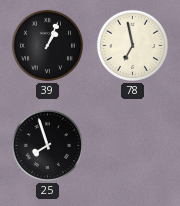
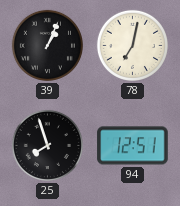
78: 6:58 -> 7:02
94: none -> 12:51
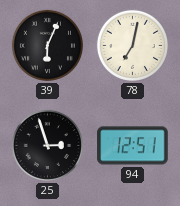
39: 1:04 -> 6:04
25: 7:57 -> 2:57
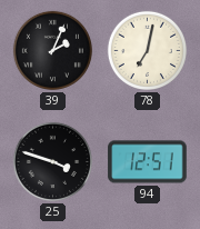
39: 6:04 -> 2:04
25: 2:57 -> 3:48
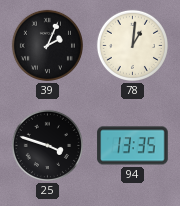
78: 7:02 -> 1:01
94: 12:51 -> 13:35
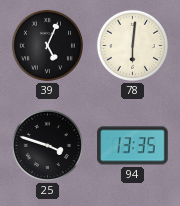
39: 2:04 -> 5:04
78: 1:01 -> 6:01
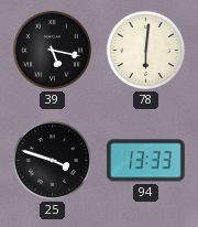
39: 5:04 -> 5:17
94: 13:35 -> 13:33
